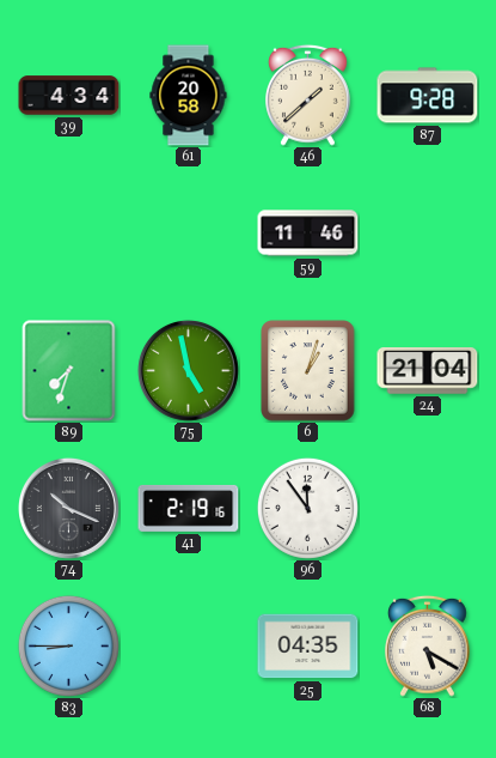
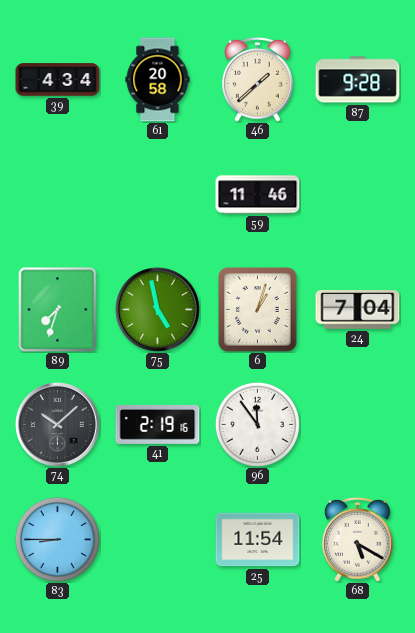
24: 21:04 -> 7:04
74: 10:19 -> 10:08
25: 04:35 -> 11:54
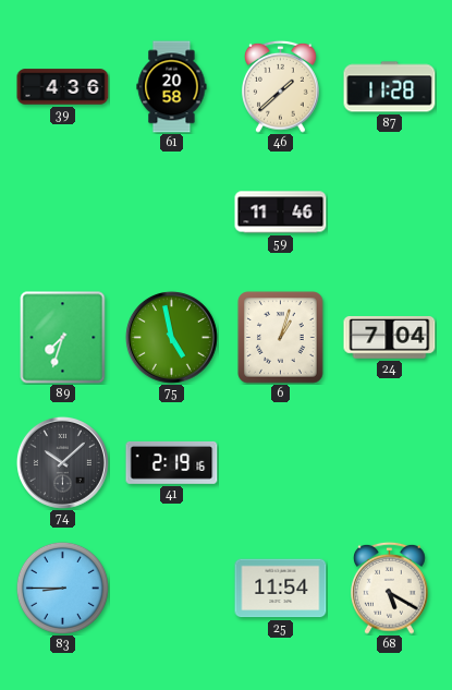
39: 4:34 -> 4:36
87: 9:28 -> 11:28
96: 11:54 -> none
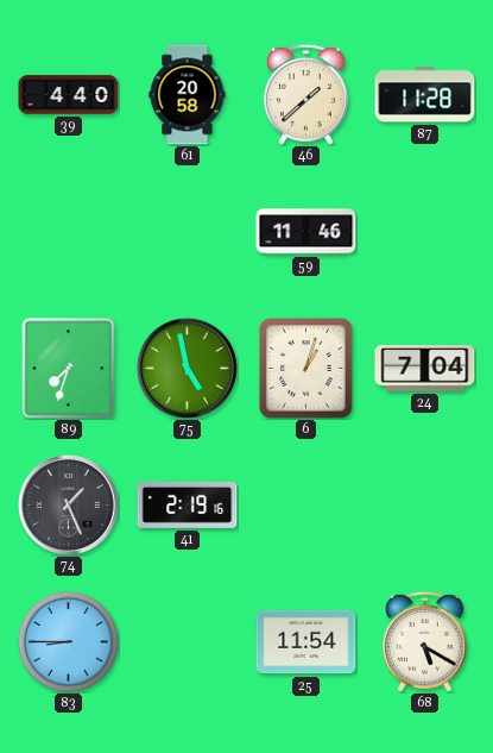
39: 4:36 -> 4:40
74: 10:08 -> 1:26
